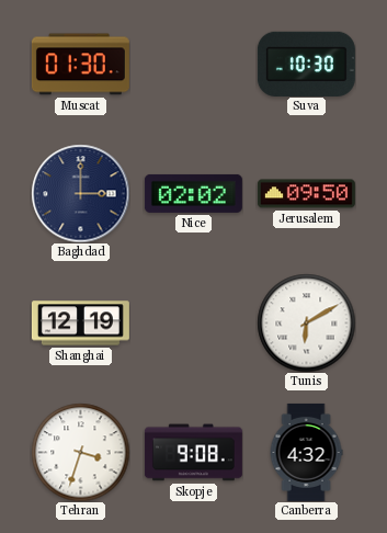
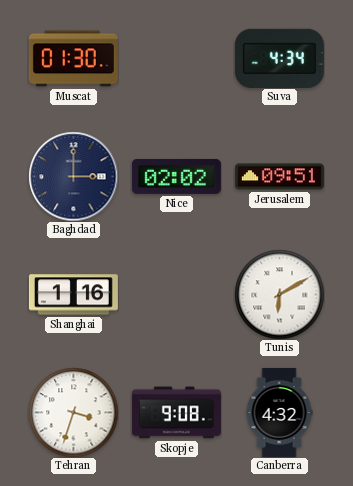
Suva: 10:30 -> 4:34
Jerusalem: 09:50 -> 09:51
Shanghai: 12:19 -> 1:16
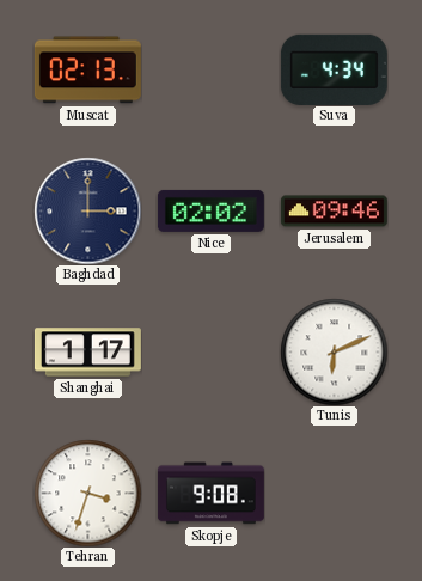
Muscat: 01:30 -> 02:13
Jerusalem: 09:51 -> 09:46
Shanghai: 1:16 -> 1:17
Tunis: 6:10 -> 6:11
Canberra: 4:32 -> none
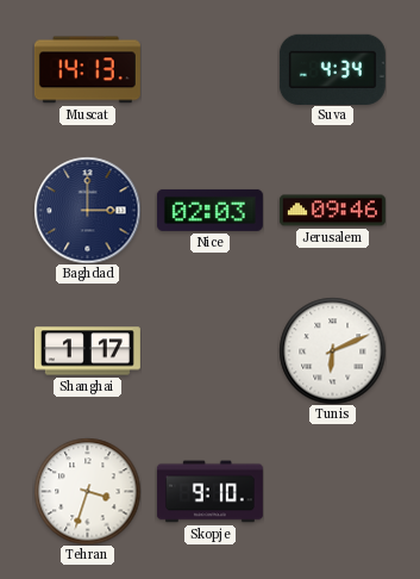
Muscat: 02:13 -> 14:13
Nice: 02:02 -> 02:03
Skopje: 9:08 -> 9:10
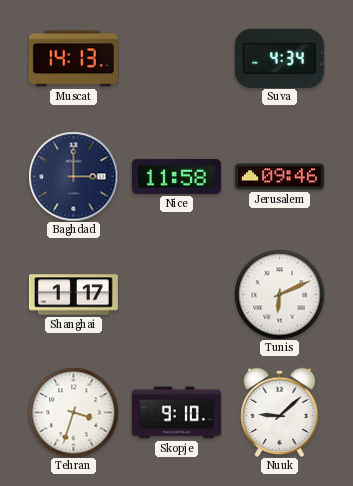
Nice: 02:03 -> 11:58
Nuuk: none -> 9:08
